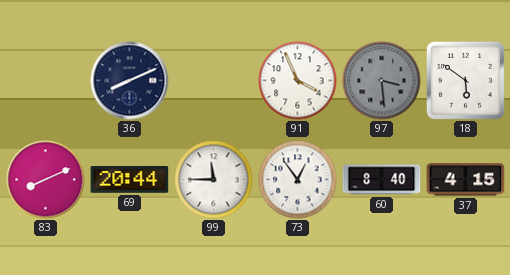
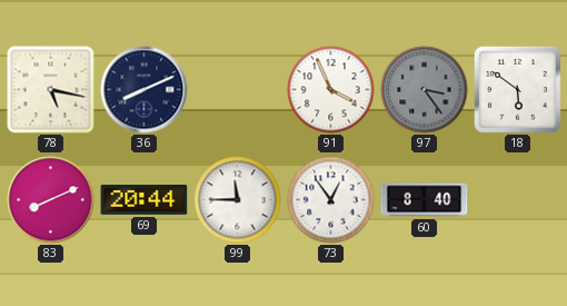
78: none -> 5:17
97: 3:29 -> 3:24
37: 4:15 -> none
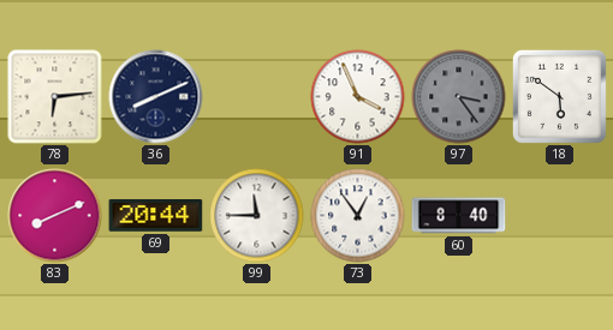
78: 5:17 -> 6:14
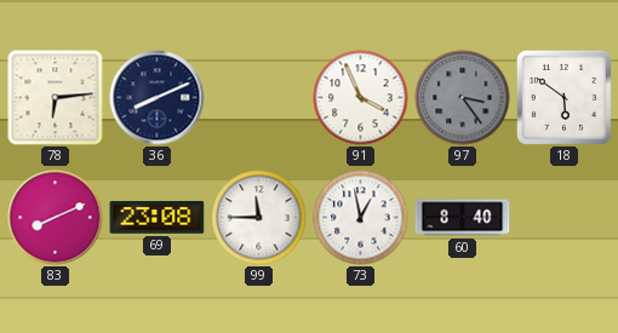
69: 20:44 -> 23:08
73: 12:54 -> 12:58
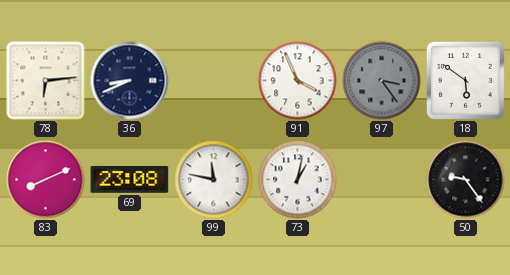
36: 8:11 -> 8:41
99: 11:45 -> 11:47
73: 12:58 -> 1:02
60: 8:40 -> none
50: none -> 9:24
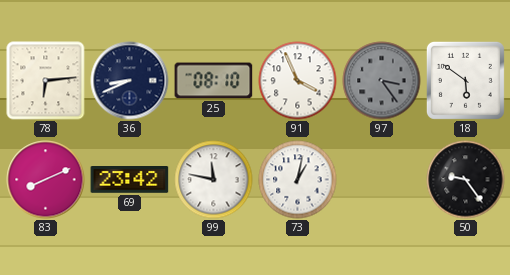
25: none -> 08:10
69: 23:08 -> 23:42
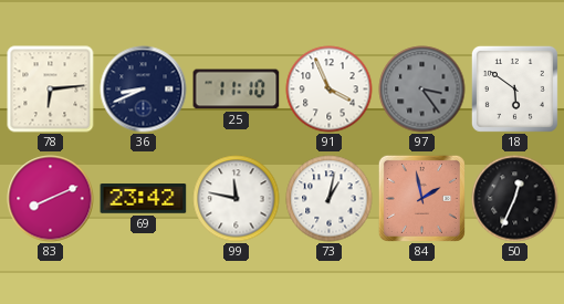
25: 08:10 -> 11:10
84: none -> 1:58
50: 9:24 -> 12:34
